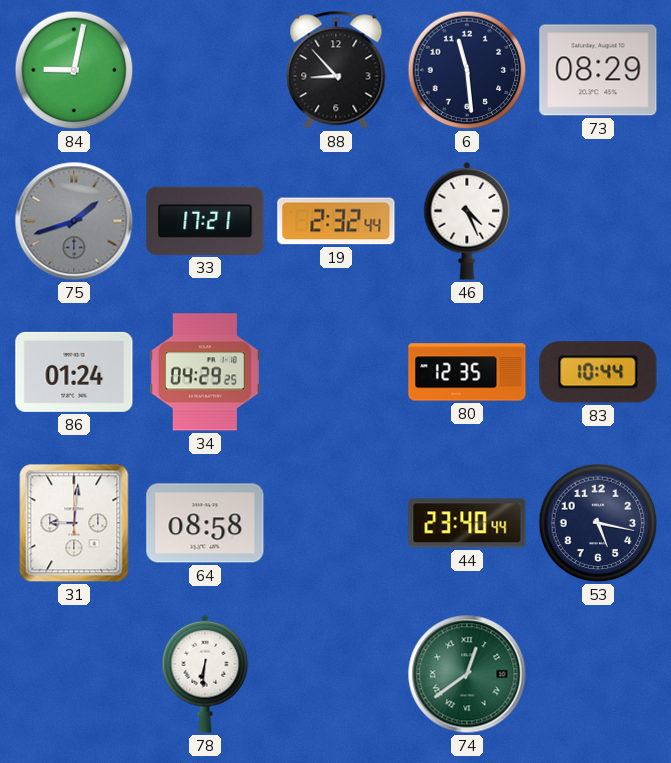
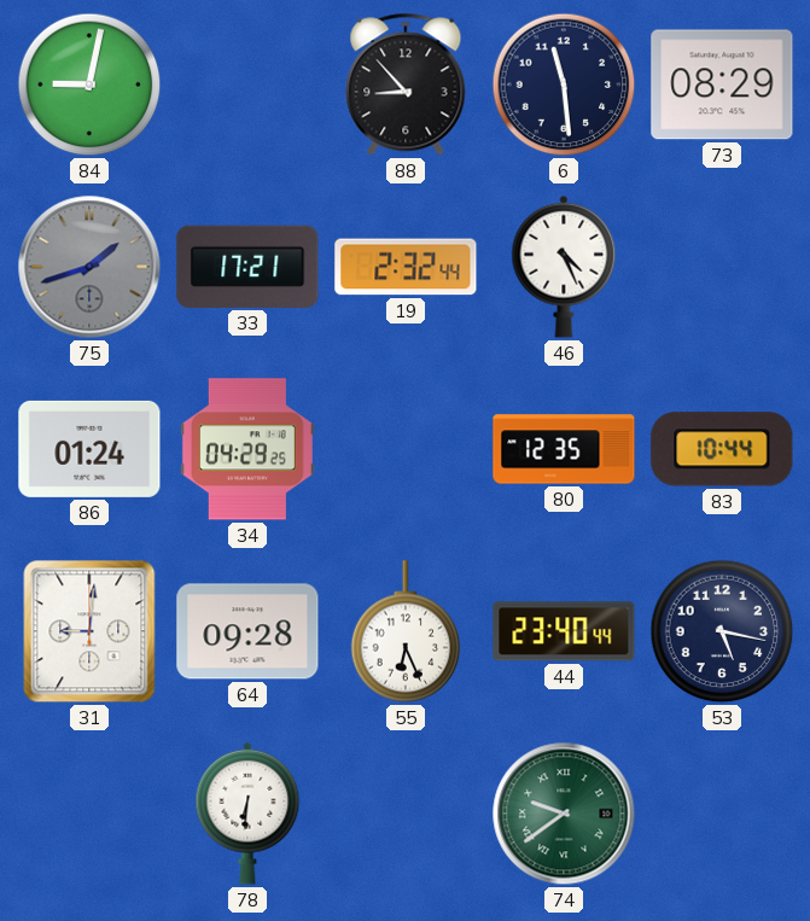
64: 08:58 -> 09:28
55: none -> 6:26
74: 12:39 -> 9:39
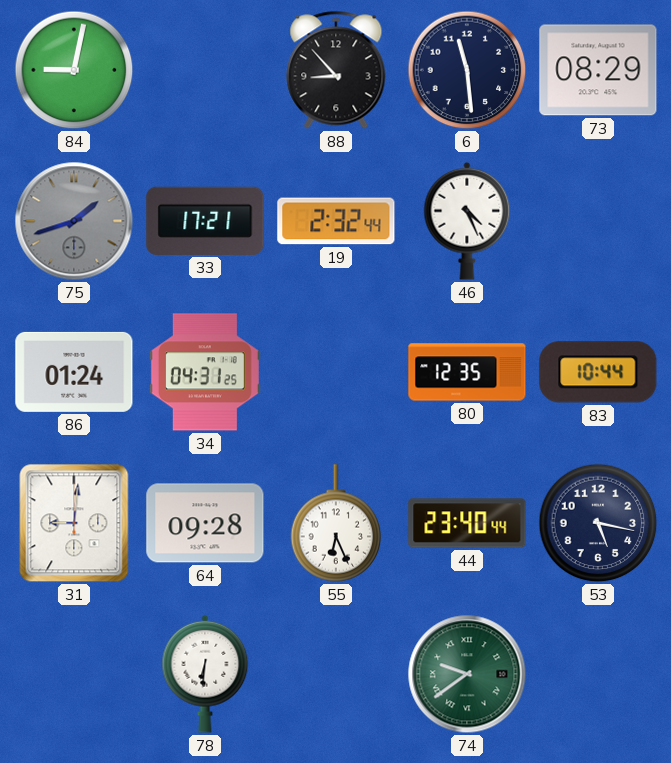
34: 04:29 -> 04:31
